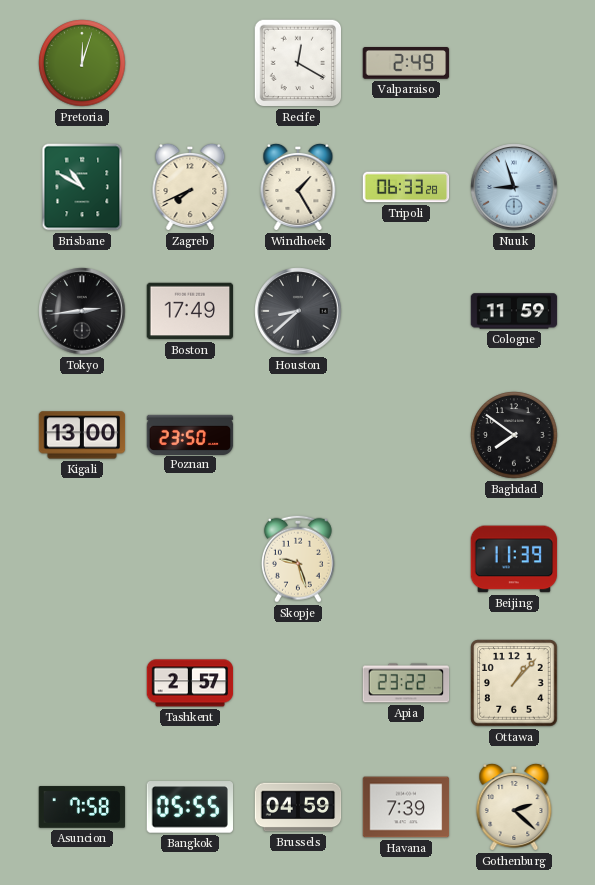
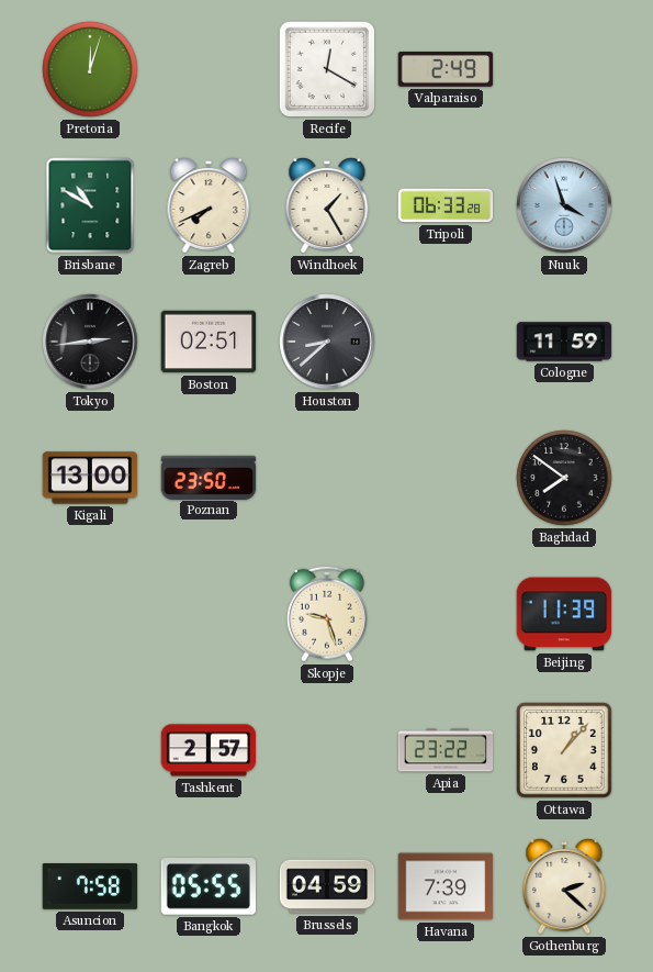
Nuuk: 8:57 -> 3:57
Boston: 17:49 -> 02:51
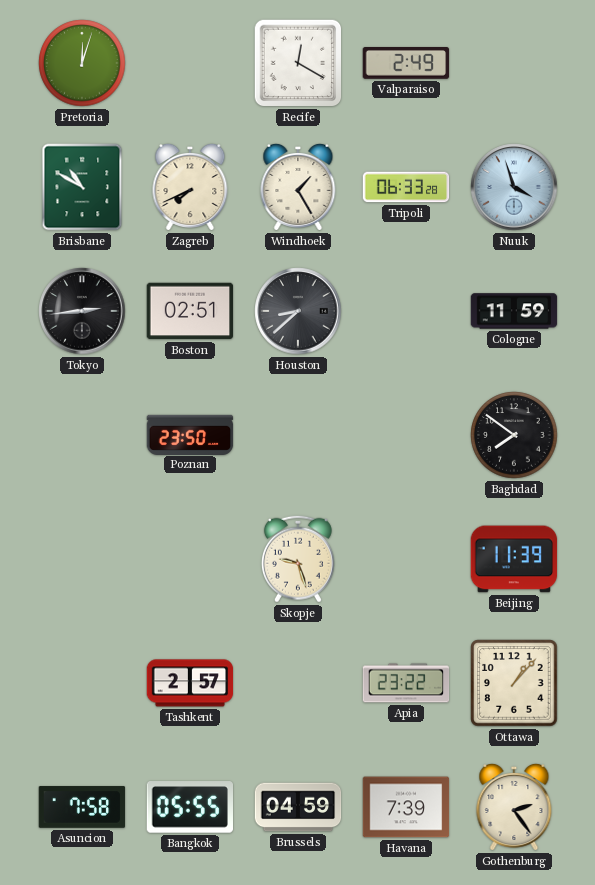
Kigali: 13:00 -> none
Gothenburg: 2:22 -> 2:24
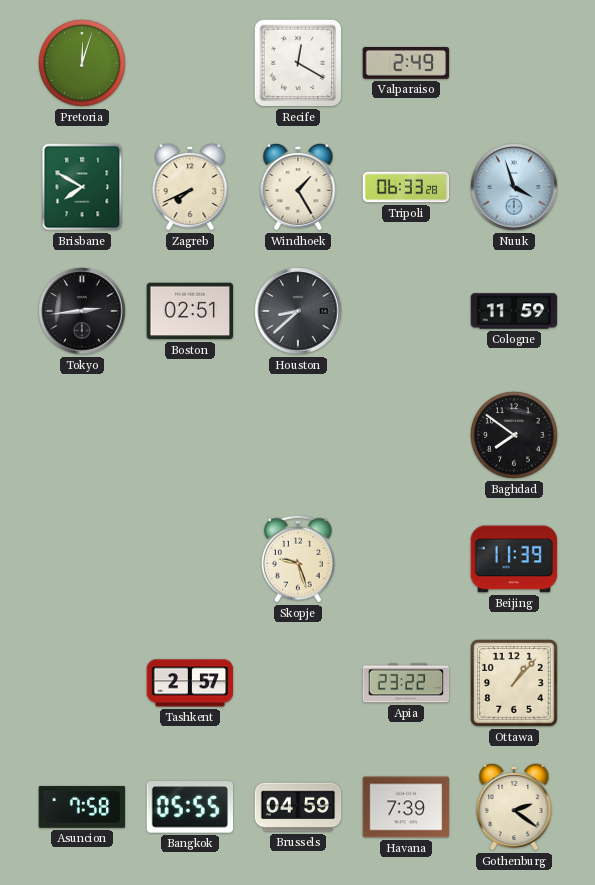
Brisbane: 10:50 -> 7:50
Poznan: 23:50 -> none
Gothenburg: 2:24 -> 2:21
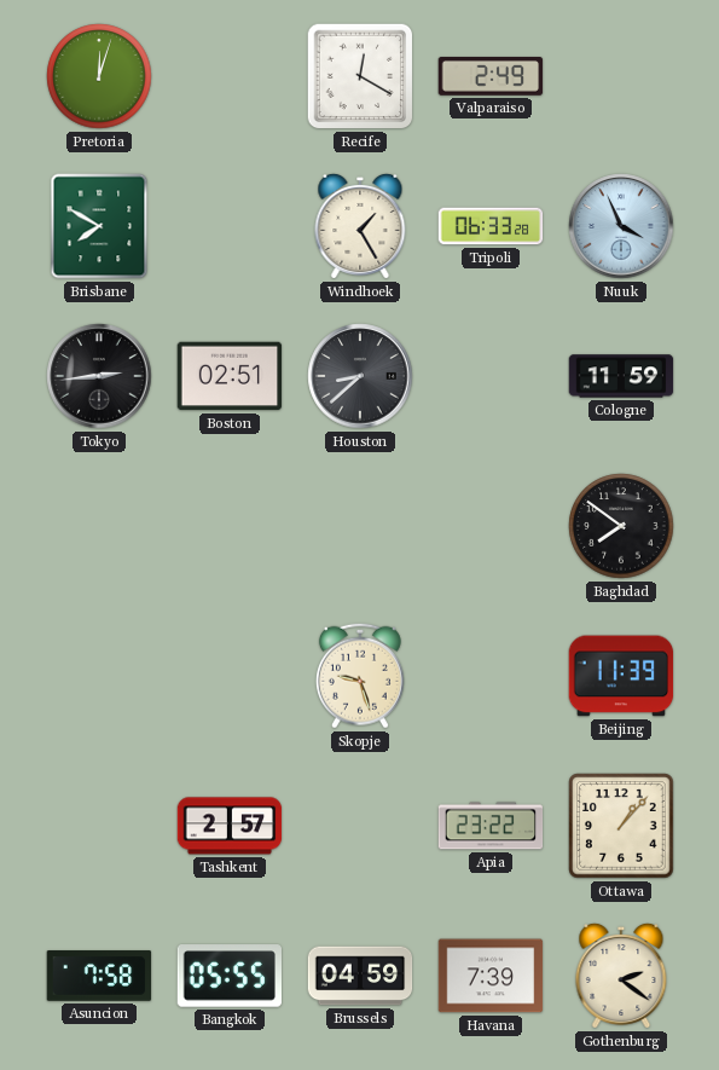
Zagreb: 7:41 -> none
Nuuk: 3:57 -> 3:56
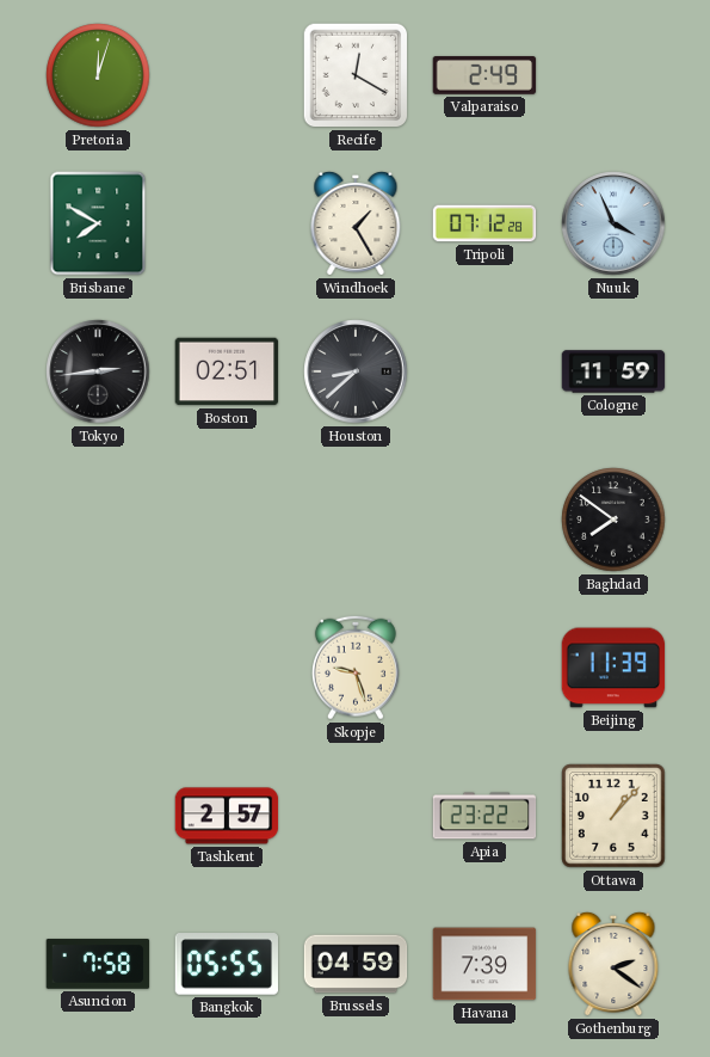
Tripoli: 06:33 -> 07:12
